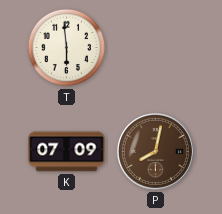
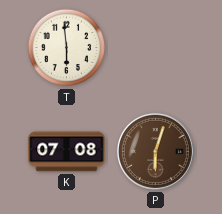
K: 07:09 -> 07:08
P: 8:02 -> 6:03
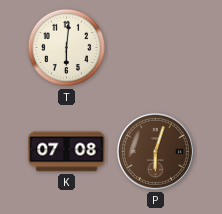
T: 5:59 -> 6:01
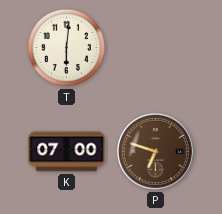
K: 07:08 -> 07:00
P: 6:03 -> 6:48
